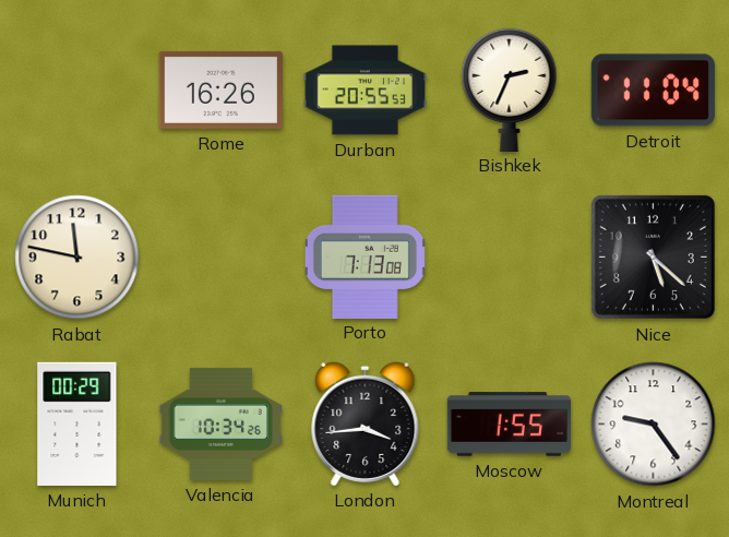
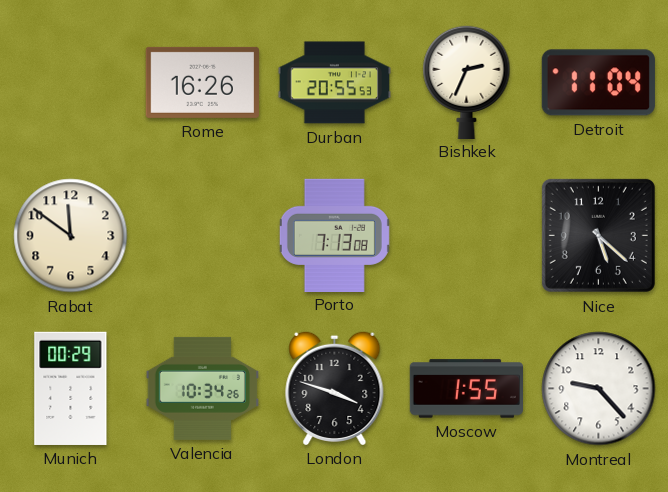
Rabat: 11:47 -> 11:51
London: 3:44 -> 3:48
Montreal: 9:24 -> 9:23
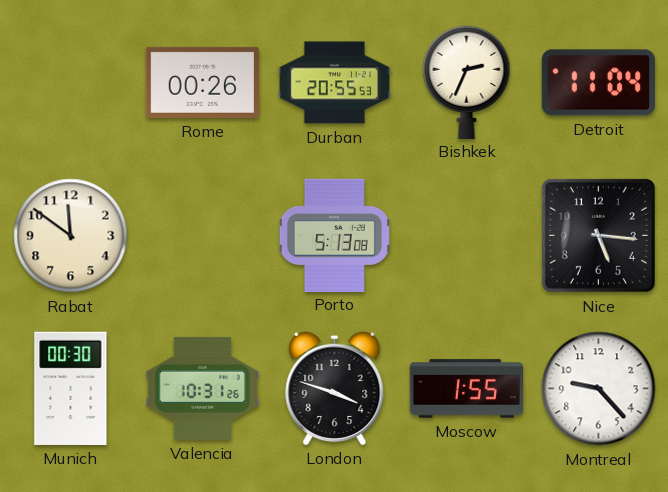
Rome: 16:26 -> 00:26
Porto: 7:13 -> 5:13
Nice: 5:22 -> 5:16
Munich: 00:29 -> 00:30
Valencia: 10:34 -> 10:31
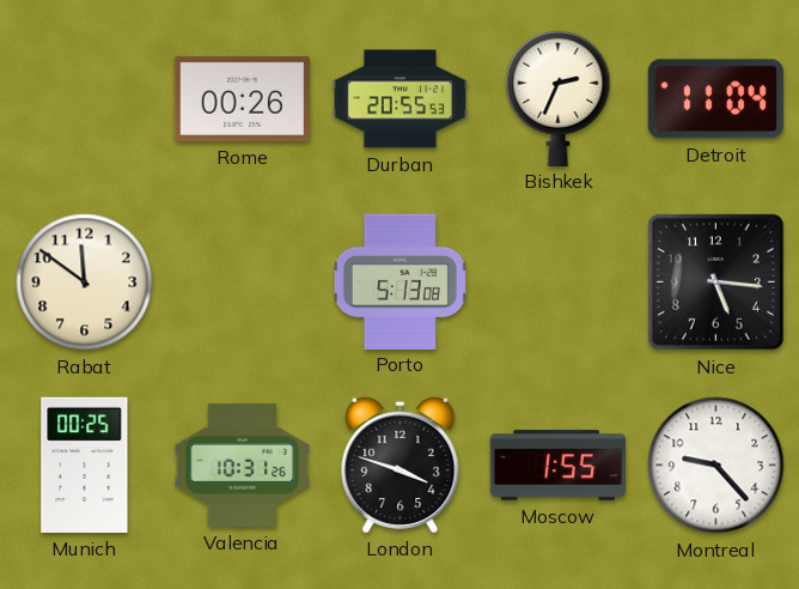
Munich: 00:30 -> 00:25
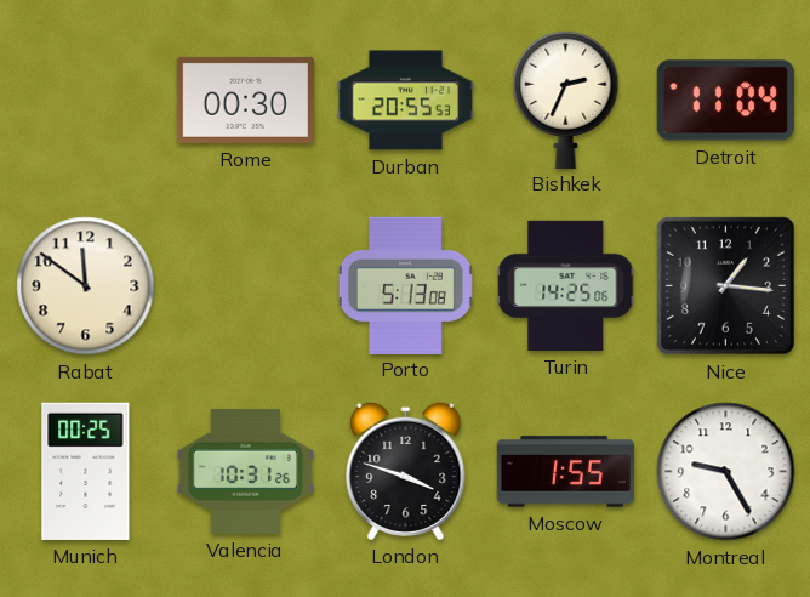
Rome: 00:26 -> 00:30
Turin: none -> 14:25
Nice: 5:16 -> 1:16
Montreal: 9:23 -> 9:25
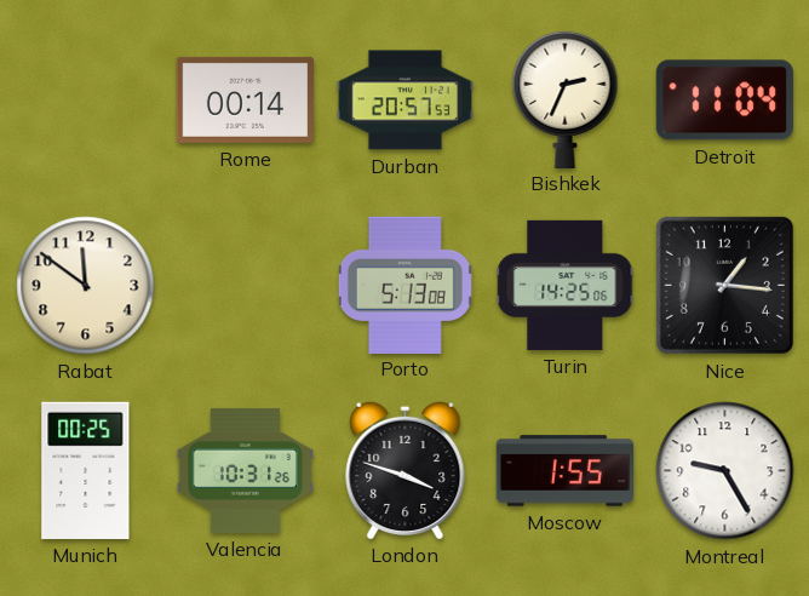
Rome: 00:30 -> 00:14
Durban: 20:55 -> 20:57
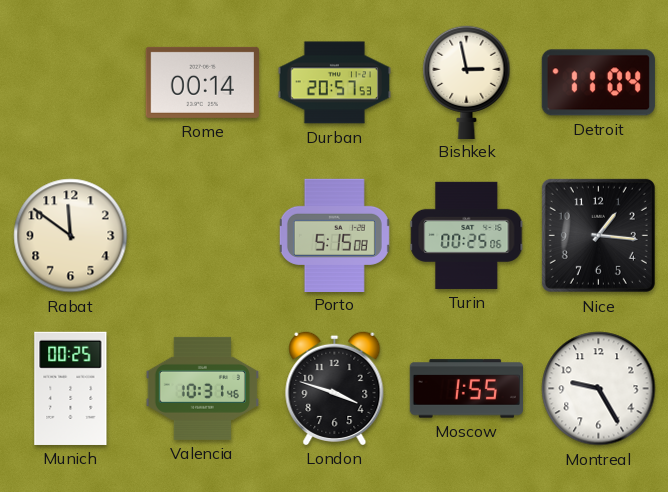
Bishkek: 2:34 -> 2:58
Porto: 5:13 -> 5:15
Turin: 14:25 -> 00:25
Valencia: 10:31:26 -> 10:31:46
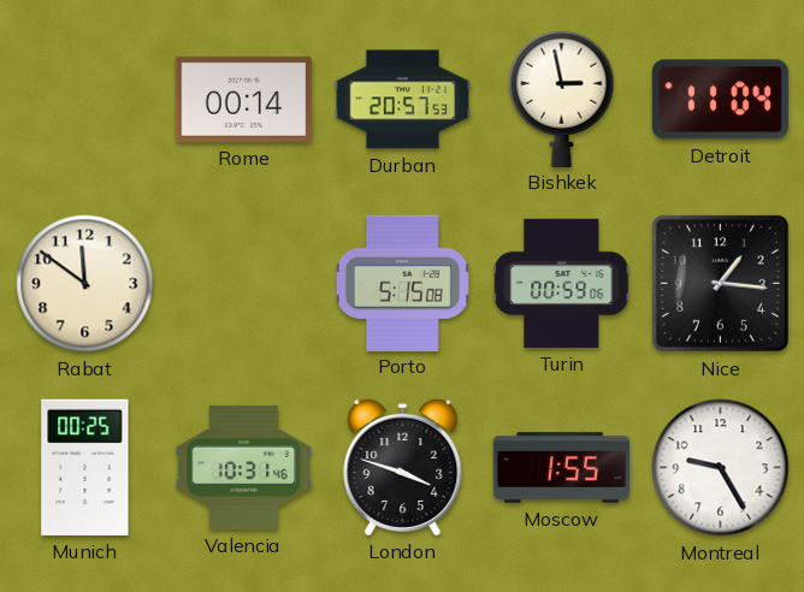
Turin: 00:25 -> 00:59
